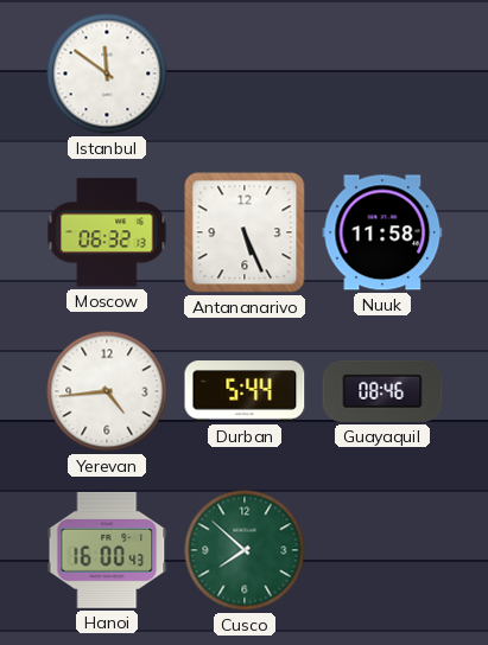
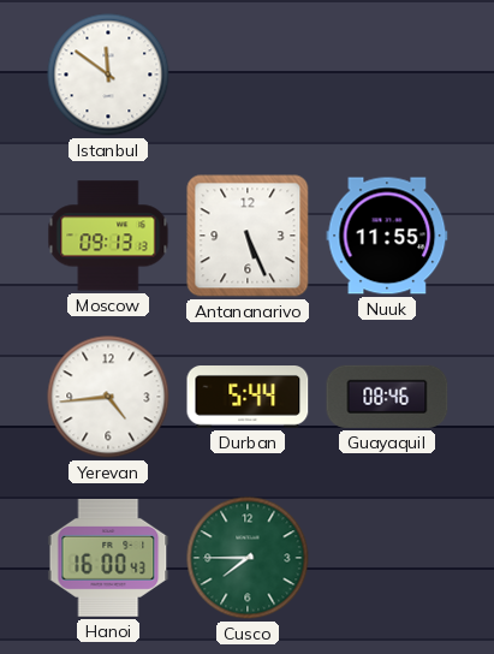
Moscow: 06:32 -> 09:13
Nuuk: 11:58 -> 11:55
Cusco: 7:52 -> 7:45
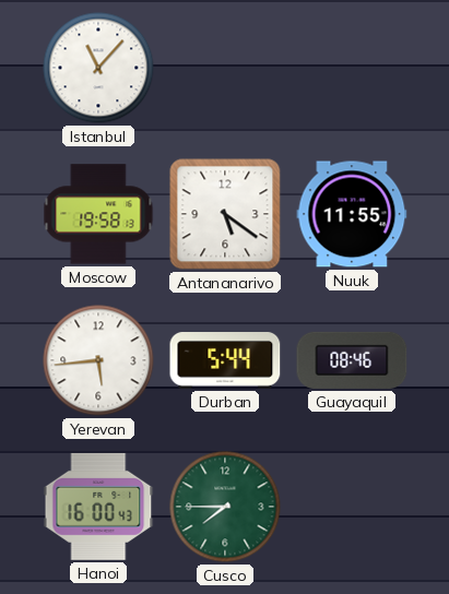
Istanbul: 11:51 -> 11:07
Moscow: 09:13 -> 19:58
Antananarivo: 5:26 -> 5:21
Yerevan: 4:44 -> 5:44
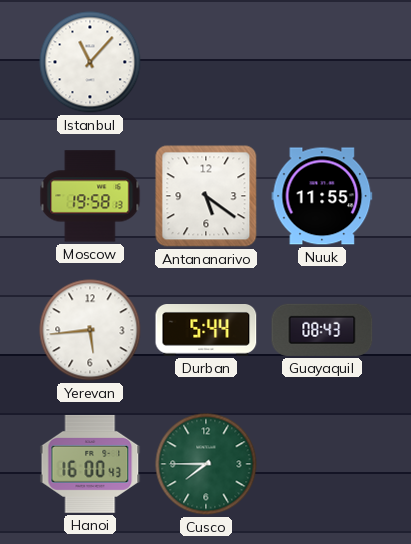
Guayaquil: 08:46 -> 08:43
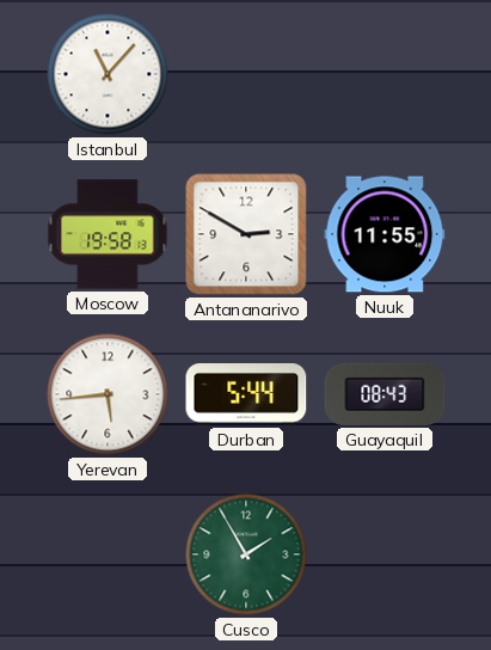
Antananarivo: 5:21 -> 2:50
Hanoi: 16:00 -> none
Cusco: 7:45 -> 1:55
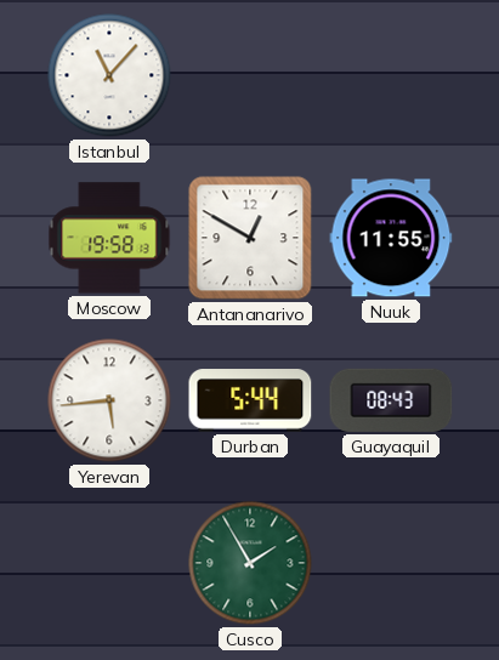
Antananarivo: 2:50 -> 12:50
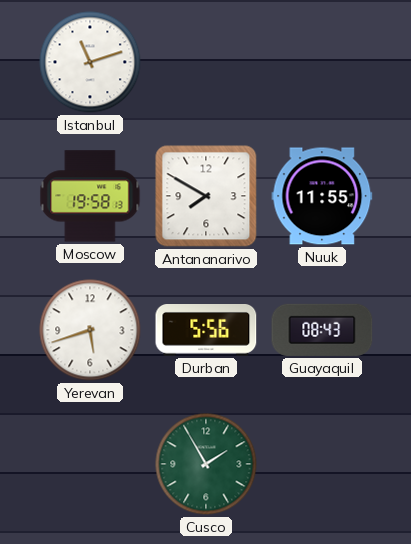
Istanbul: 11:07 -> 11:12
Antananarivo: 12:50 -> 7:50
Yerevan: 5:44 -> 5:42
Durban: 5:44 -> 5:56
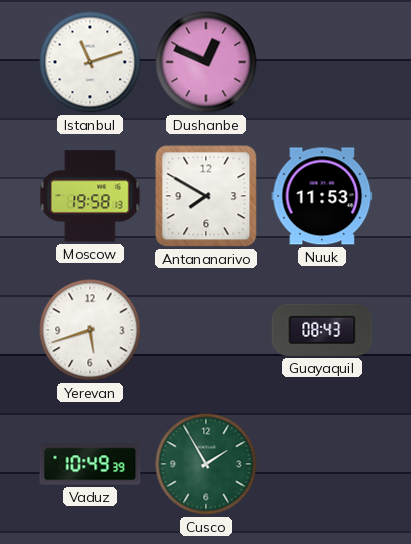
Dushanbe: none -> 12:49
Nuuk: 11:55 -> 11:53
Durban: 5:56 -> none
Vaduz: none -> 10:49
